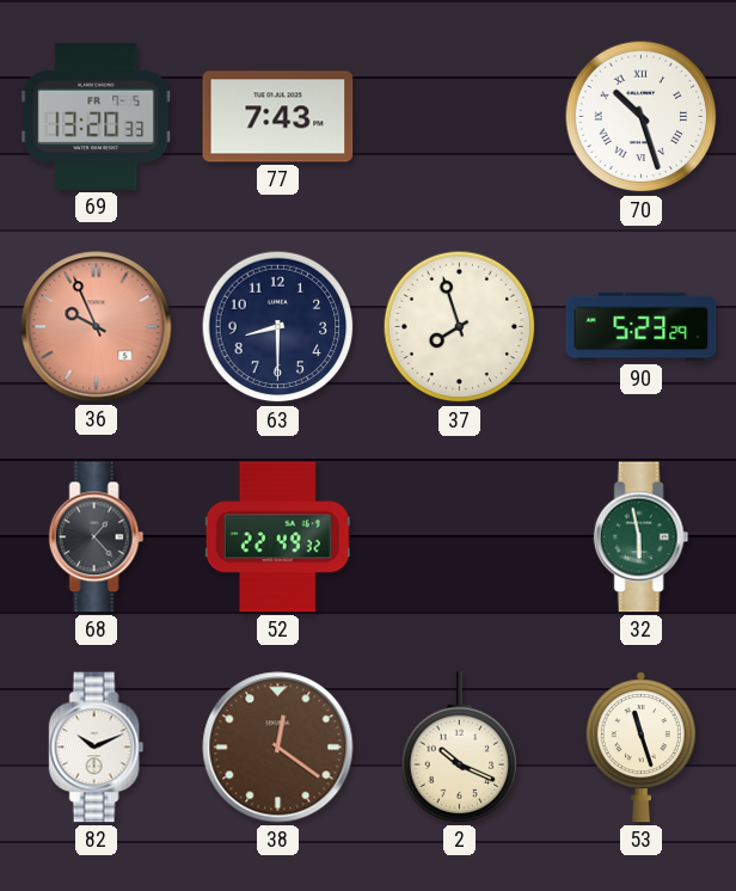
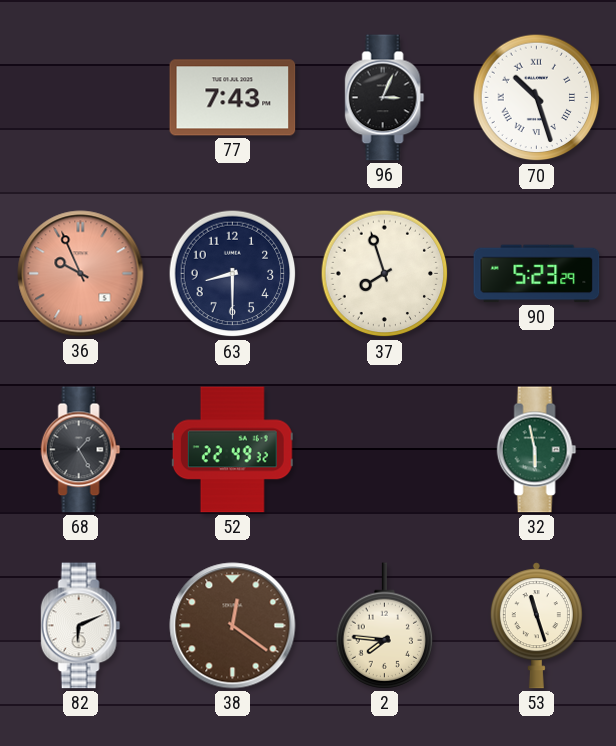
69: 13:20 -> none
96: none -> 3:04
68: 1:23 -> 1:25
82: 10:11 -> 6:11
2: 10:19 -> 7:46
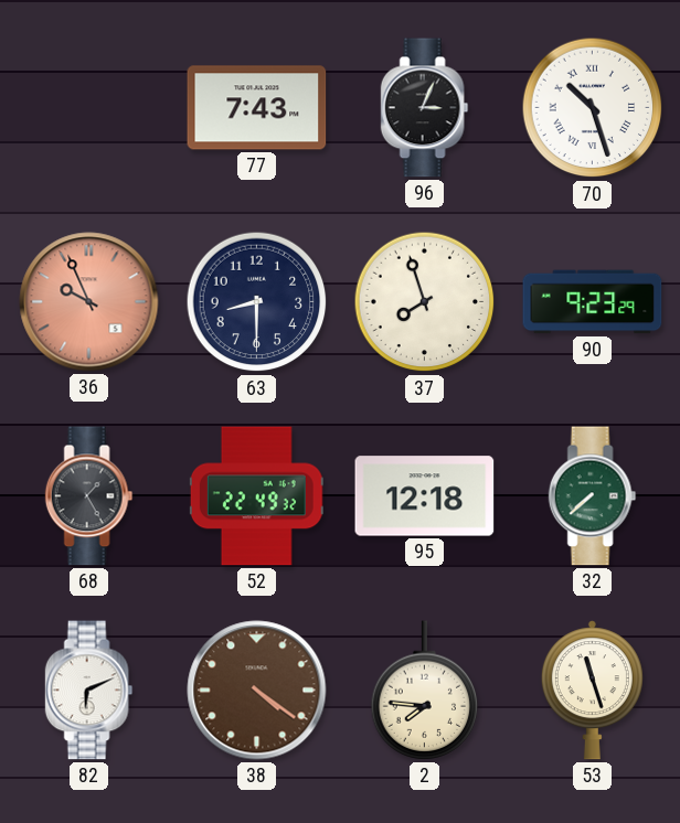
90: 5:23 -> 9:23
95: none -> 12:18
32: 5:58 -> 7:38
38: 12:21 -> 4:21
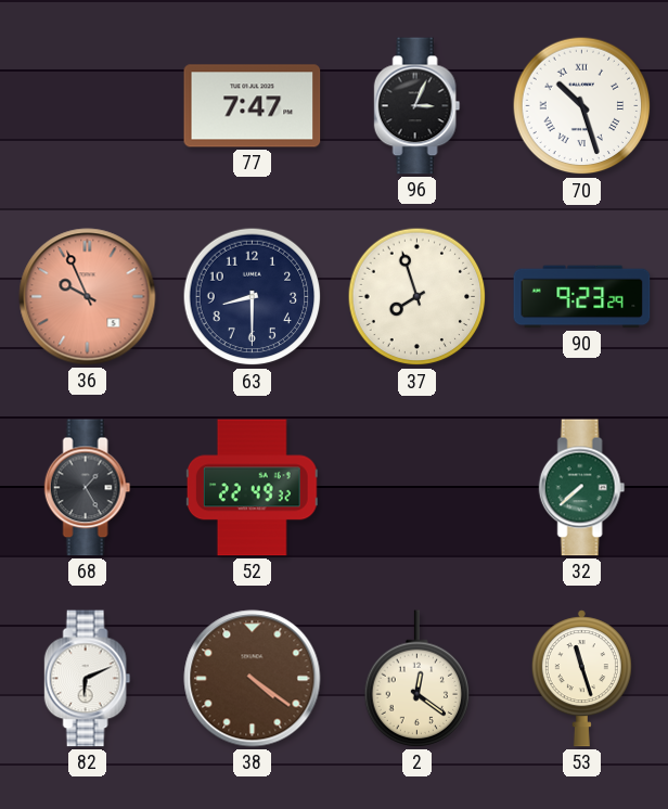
77: 7:43 -> 7:47
95: 12:18 -> none
2: 7:46 -> 12:21
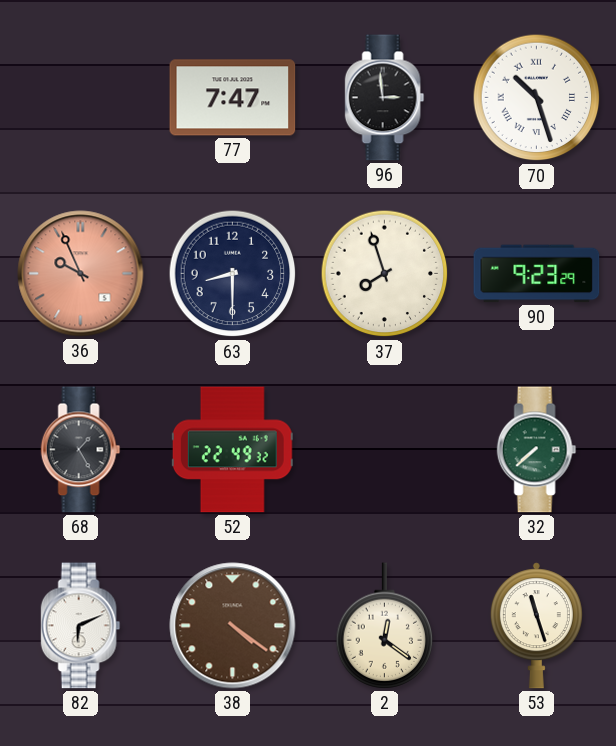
96: 3:04 -> 2:59
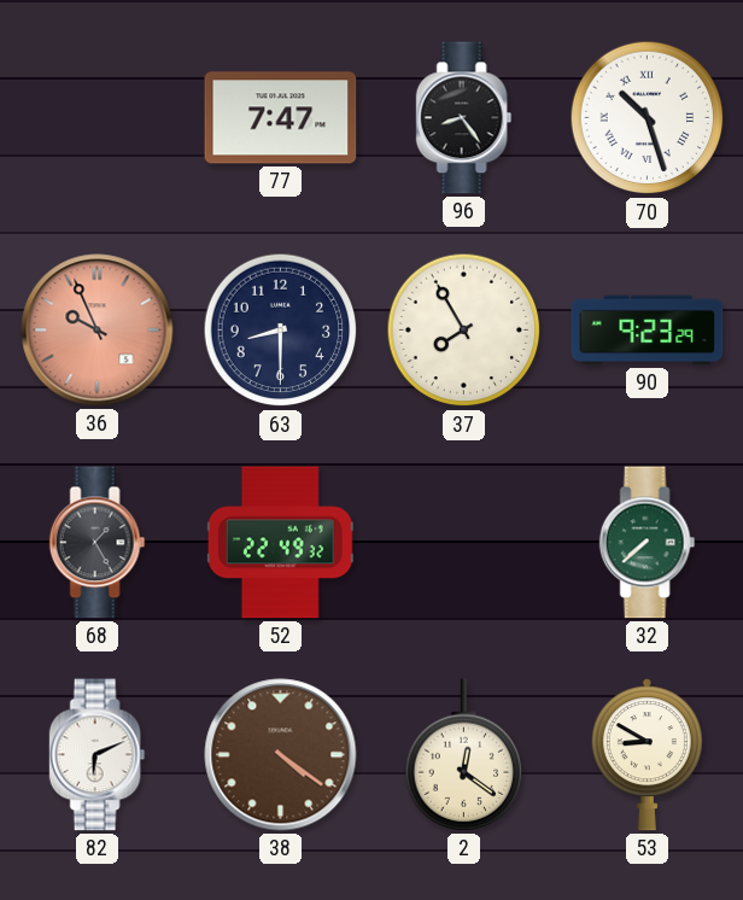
96: 2:59 -> 8:24
37: 7:57 -> 7:55
53: 11:27 -> 8:50
